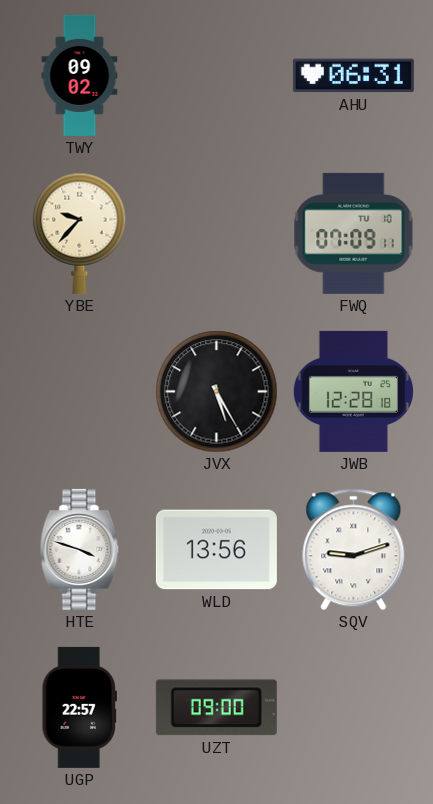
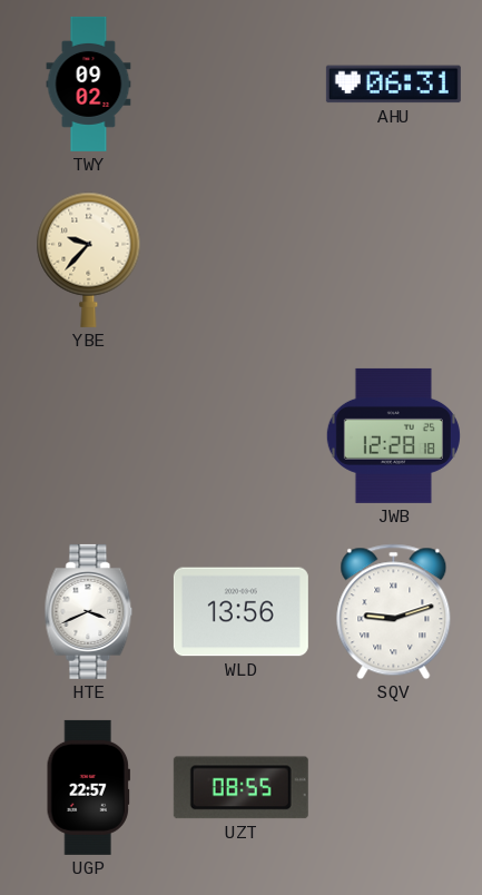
FWQ: 07:09 -> none
JVX: 5:25 -> none
HTE: 3:48 -> 3:41
UZT: 09:00 -> 08:55
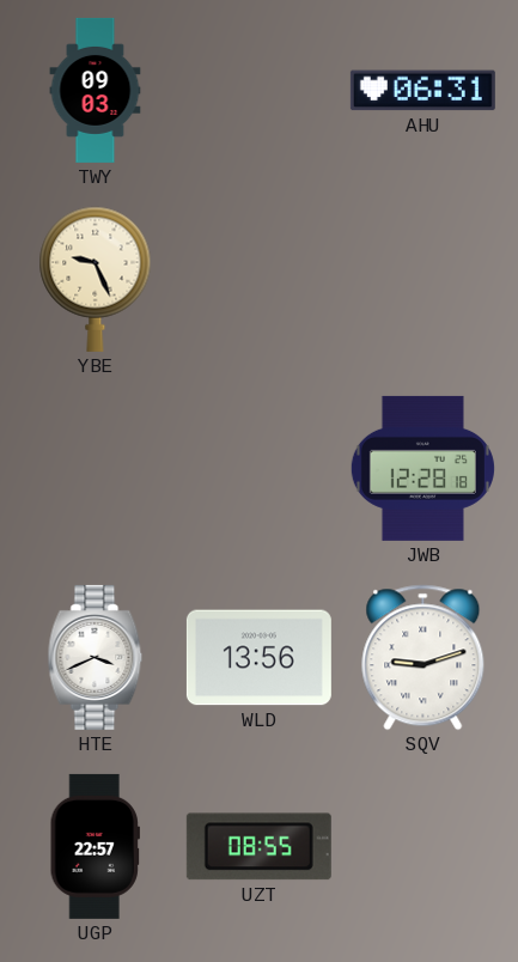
TWY: 09:02 -> 09:03
YBE: 9:37 -> 9:26
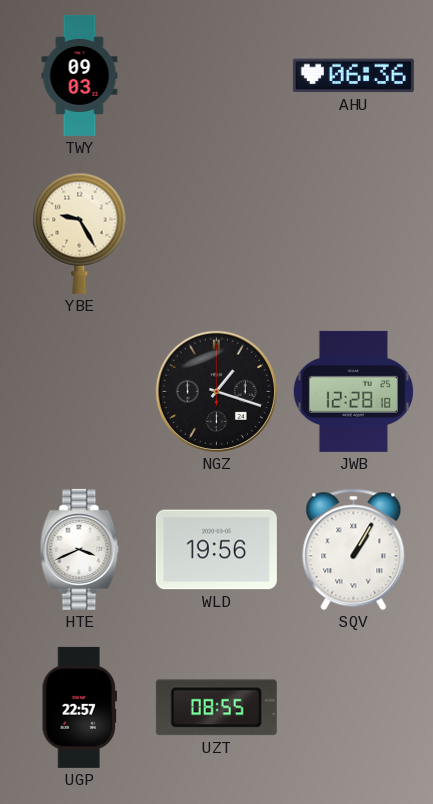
AHU: 06:31 -> 06:36
YBE: 9:26 -> 9:25
NGZ: none -> 1:18
WLD: 13:56 -> 19:56
SQV: 9:12 -> 1:05
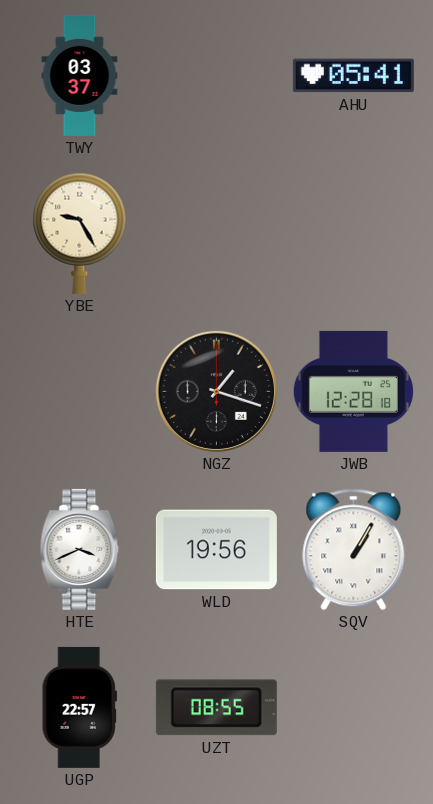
TWY: 09:03 -> 03:37
AHU: 06:36 -> 05:41
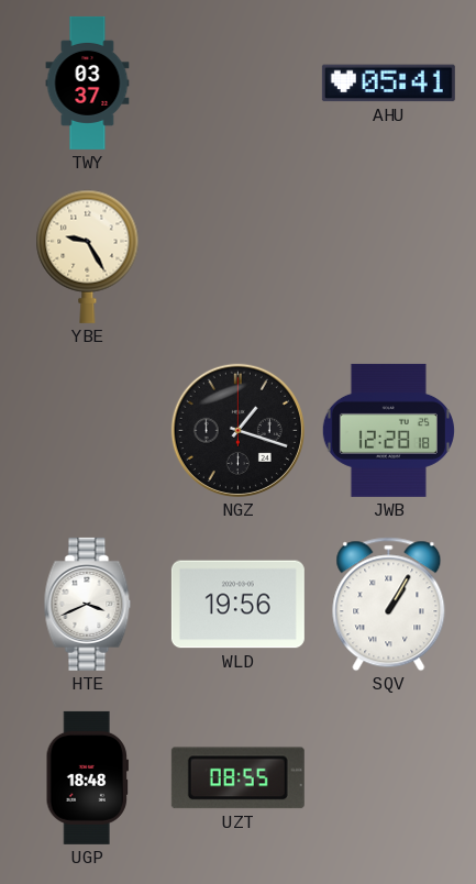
UGP: 22:57 -> 18:48
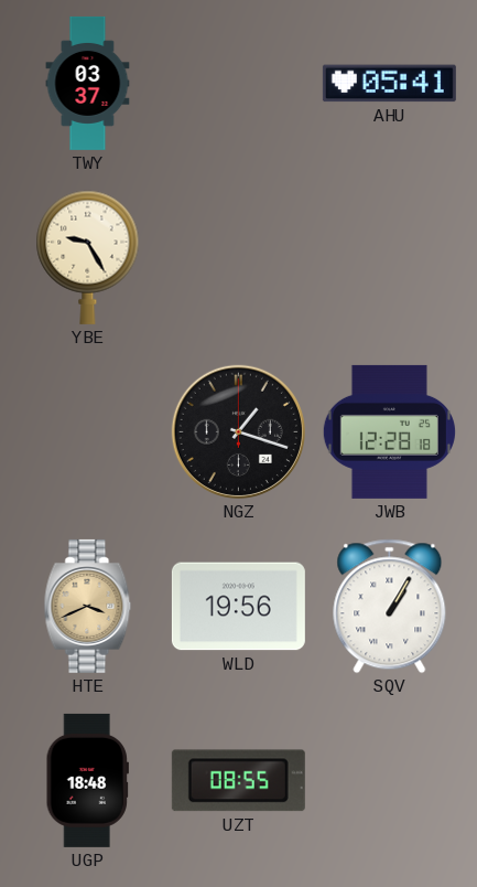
HTE dial: white -> champagne
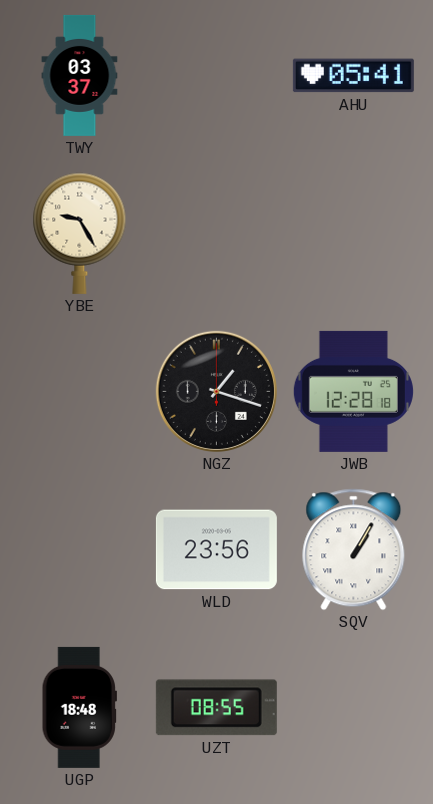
HTE: 3:41 -> none
WLD: 19:56 -> 23:56
